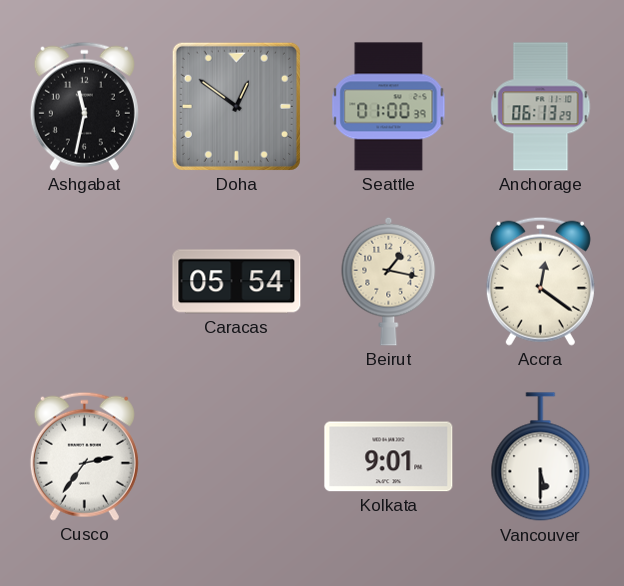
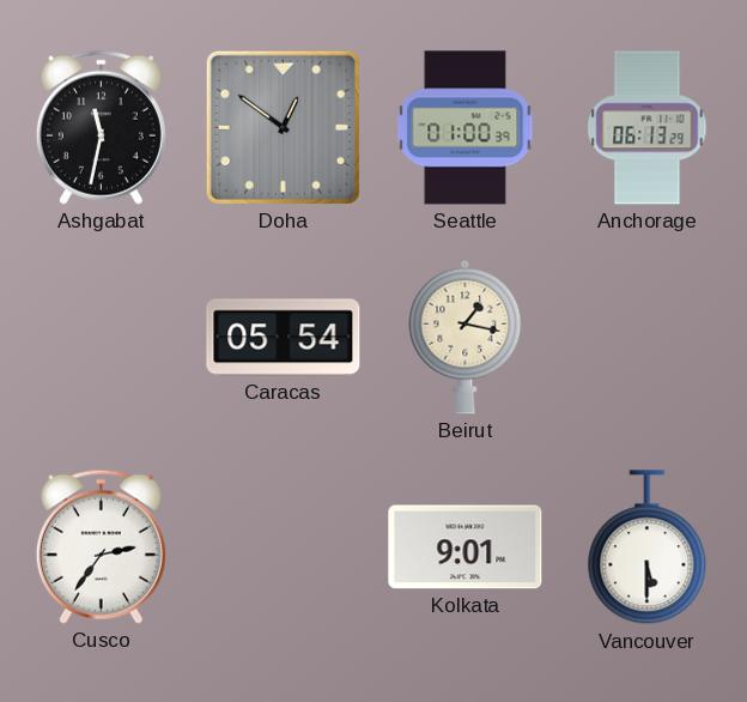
Accra: 12:21 -> none
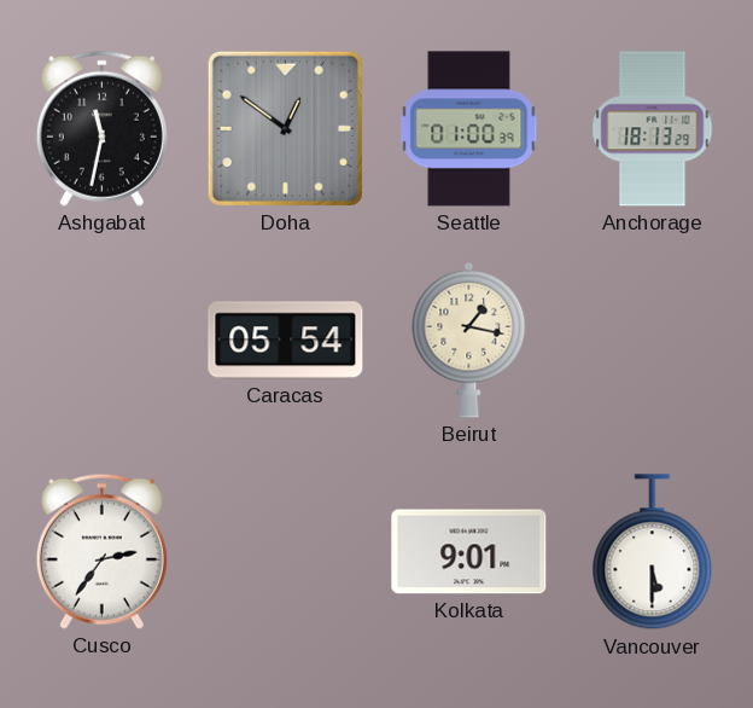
Anchorage: 06:13 -> 18:13
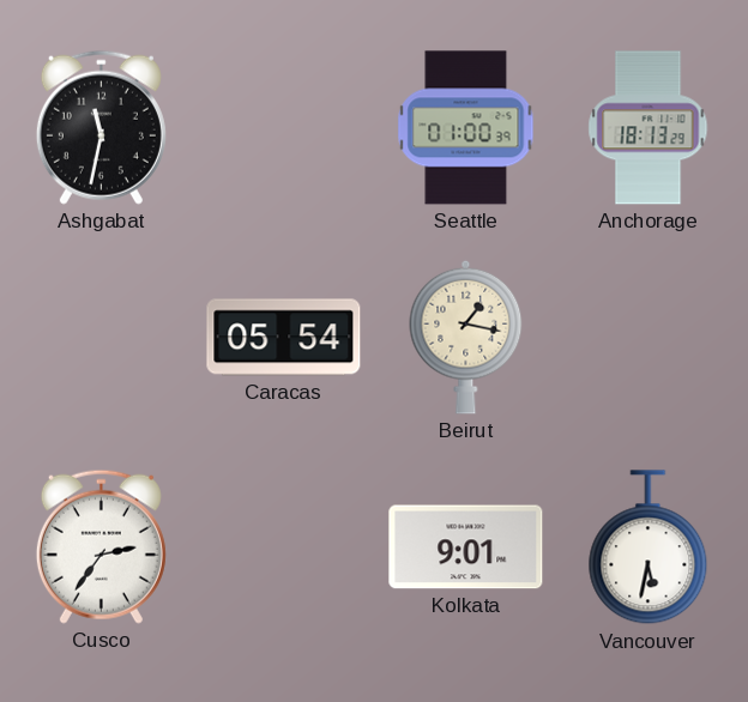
Doha: 12:51 -> none
Vancouver: 5:30 -> 5:32
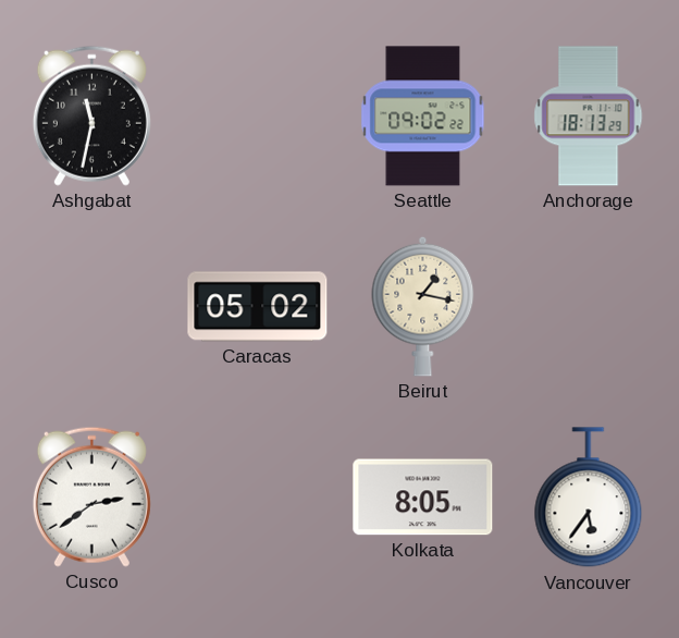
Seattle: 01:00 -> 09:02
Caracas: 05:54 -> 05:02
Cusco: 2:36 -> 2:39
Kolkata: 9:01 -> 8:05
Vancouver: 5:32 -> 5:36
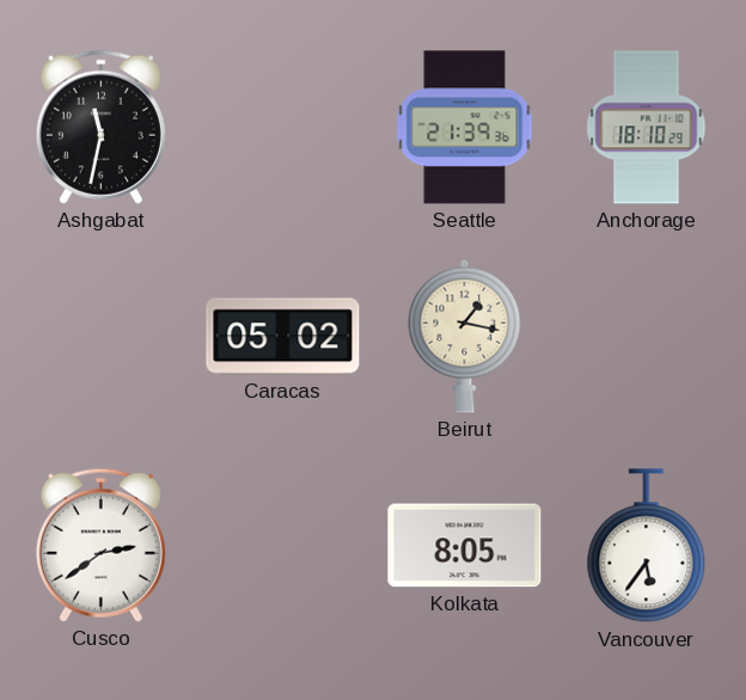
Seattle: 09:02 -> 21:39
Anchorage: 18:13 -> 18:10
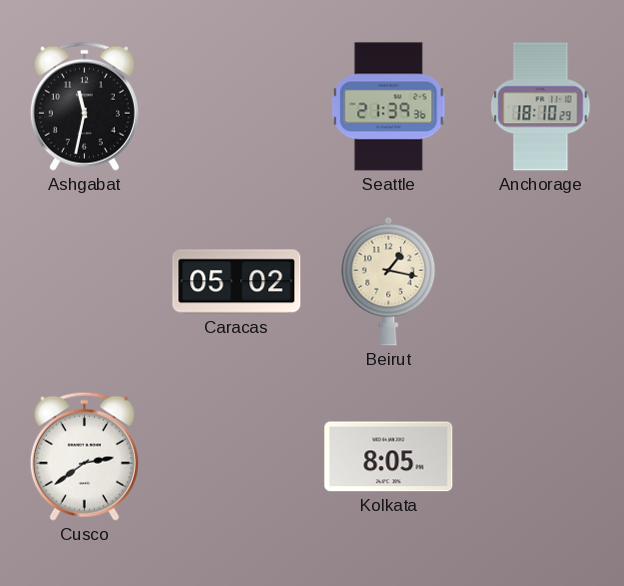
Vancouver: 5:36 -> none
